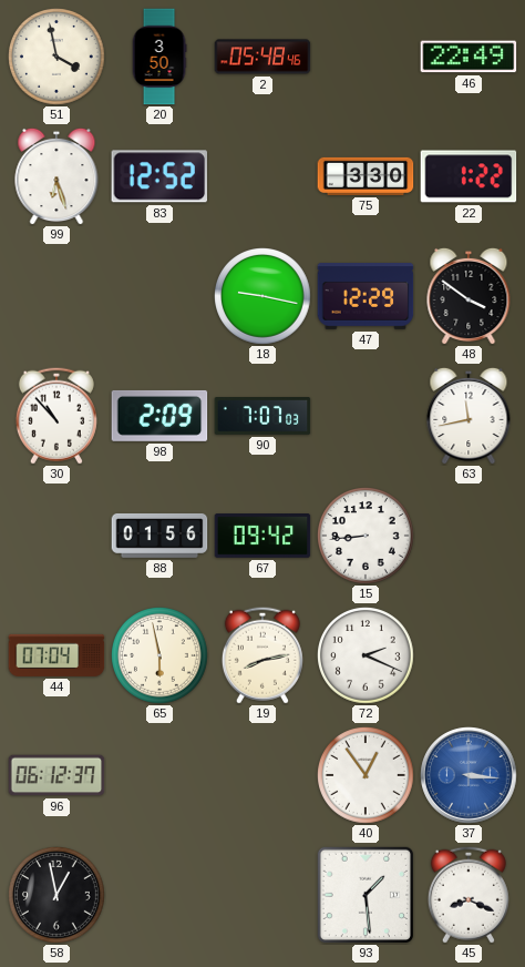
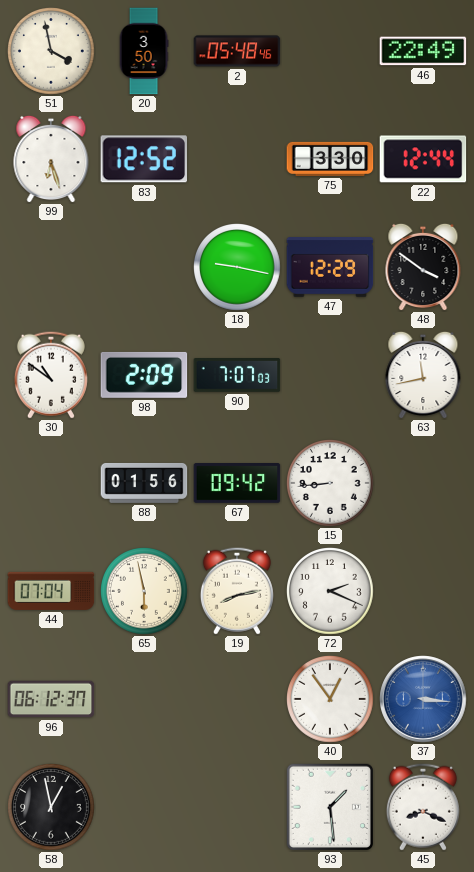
22: 1:22 -> 12:44
30: 10:53 -> 10:51
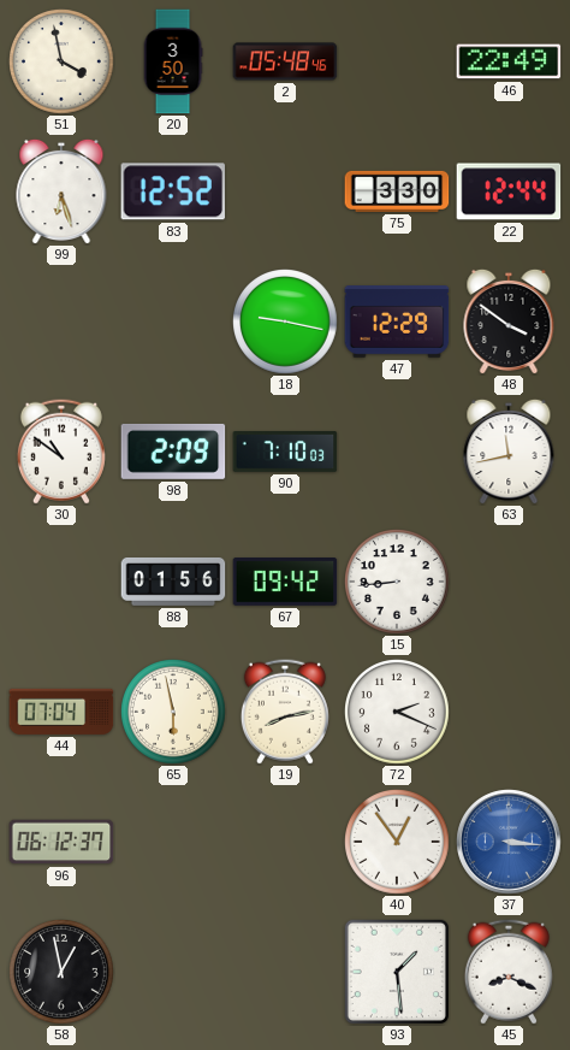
90: 7:07 -> 7:10
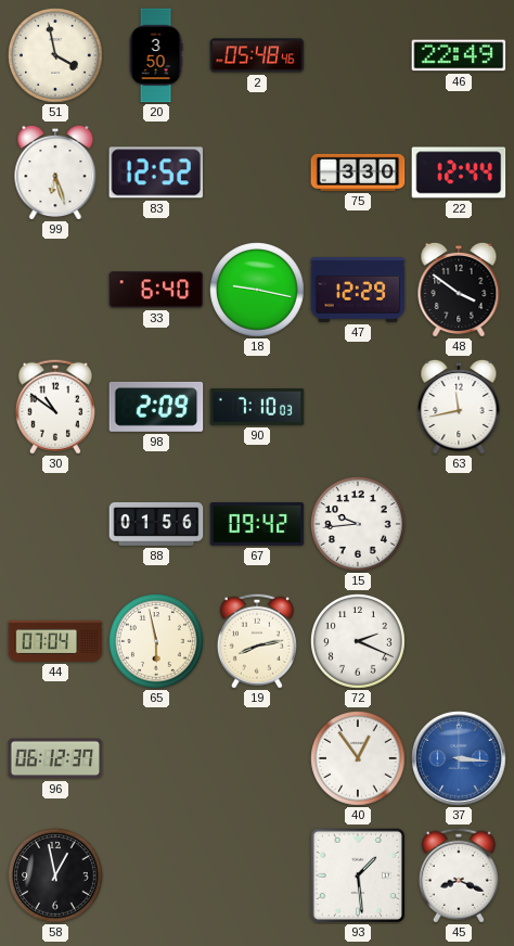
33: none -> 6:40
15: 8:44 -> 9:44
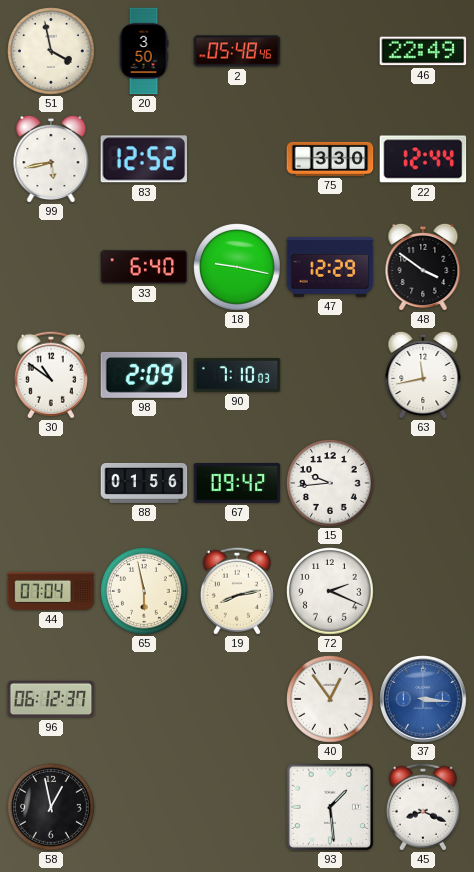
99: 6:27 -> 5:43
